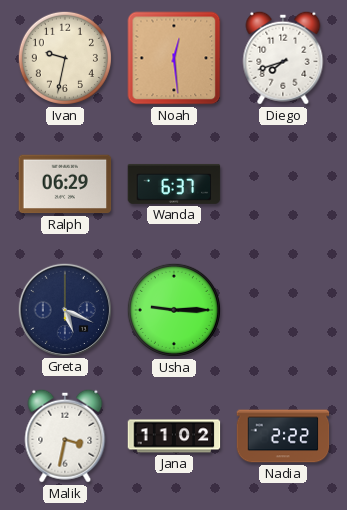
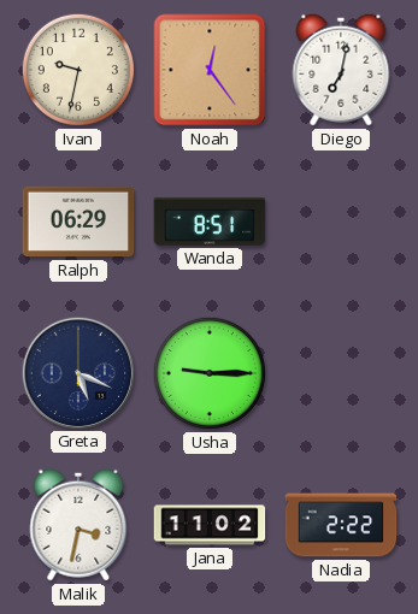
Noah: 12:29 -> 12:24
Diego: 7:42 -> 7:02
Wanda: 6:37 -> 8:51
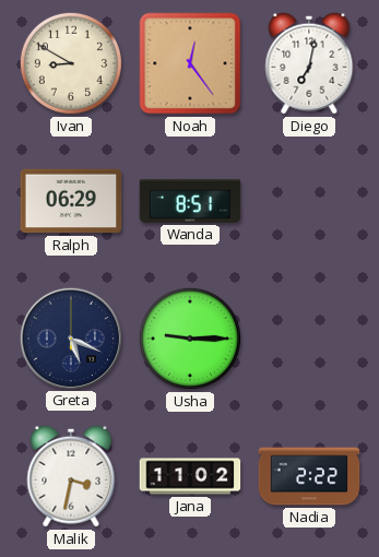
Ivan: 9:32 -> 8:50
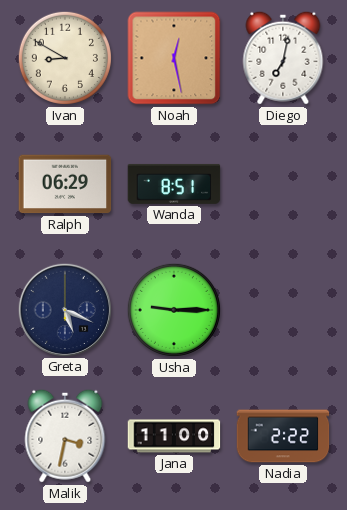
Noah: 12:24 -> 12:28
Jana: 11:02 -> 11:00
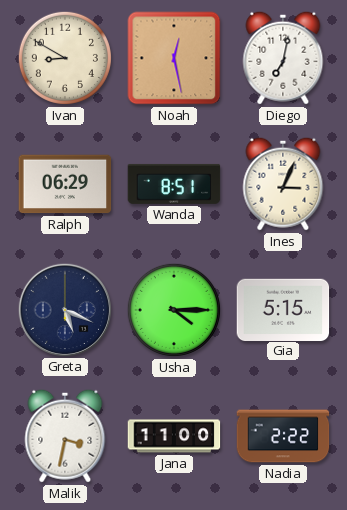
Ines: none -> 3:04
Usha: 9:15 -> 4:15
Gia: none -> 5:15
